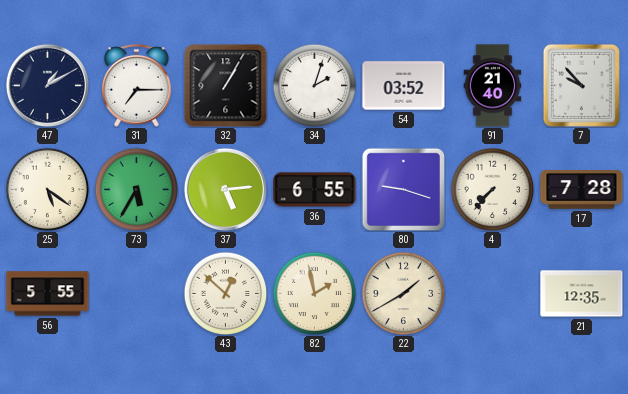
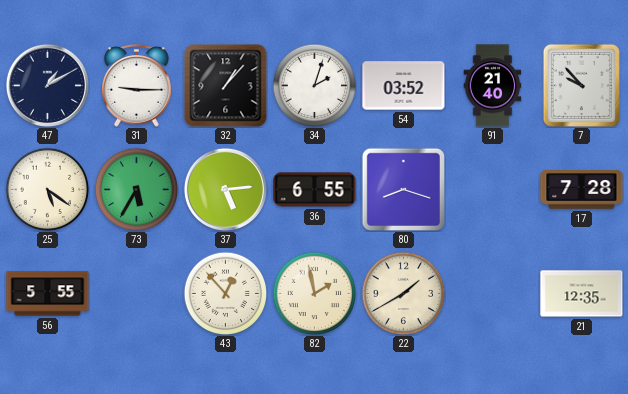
31: 7:15 -> 9:15
32: 1:05 -> 1:07
80: 9:18 -> 8:18
4: 7:37 -> none
43: 12:52 -> 12:53
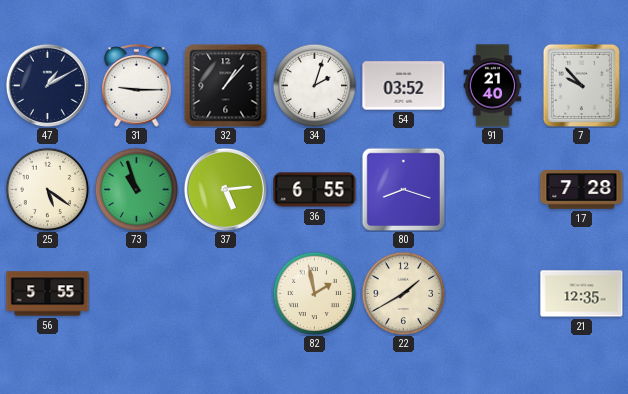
73: 5:35 -> 10:57
43: 12:53 -> none
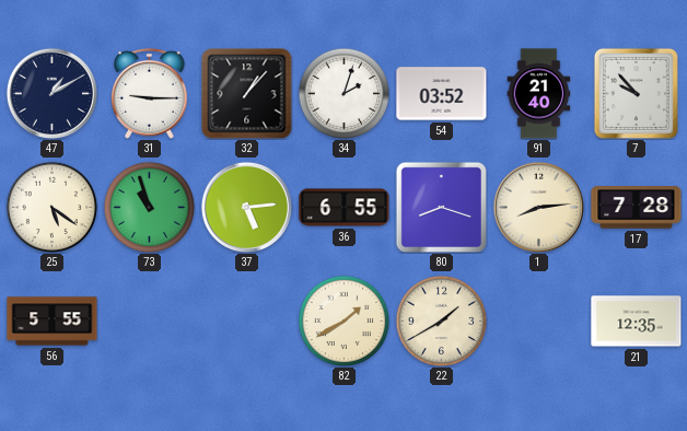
1: none -> 8:14
82: 1:58 -> 1:40
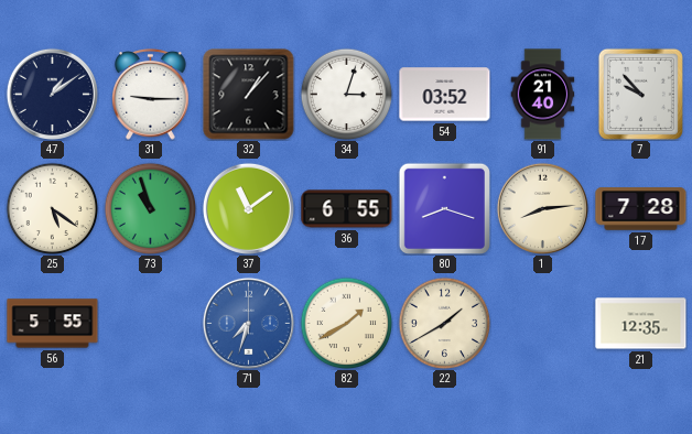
47: 1:10 -> 1:09
34: 2:03 -> 3:03
37: 5:14 -> 11:09
71: none -> 7:33
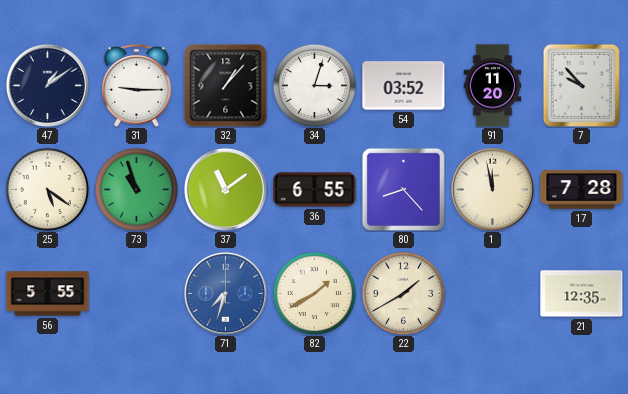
91: 21:40 -> 11:20
80: 8:18 -> 8:23
1: 8:14 -> 11:58
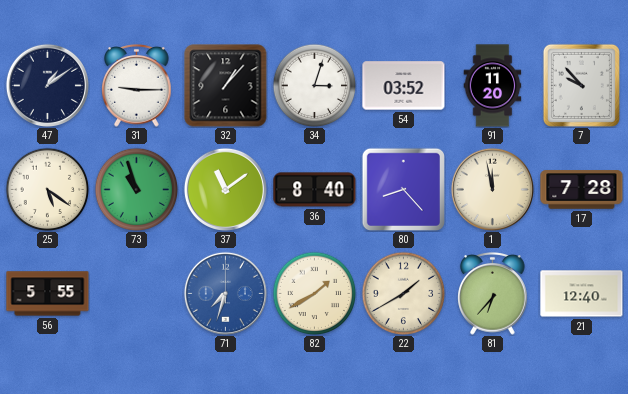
36: 6:55 -> 8:40
81: none -> 6:37
21: 12:35 -> 12:40
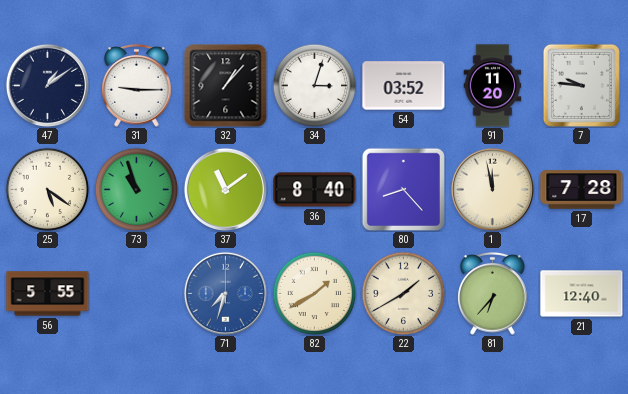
7: 9:53 -> 9:46
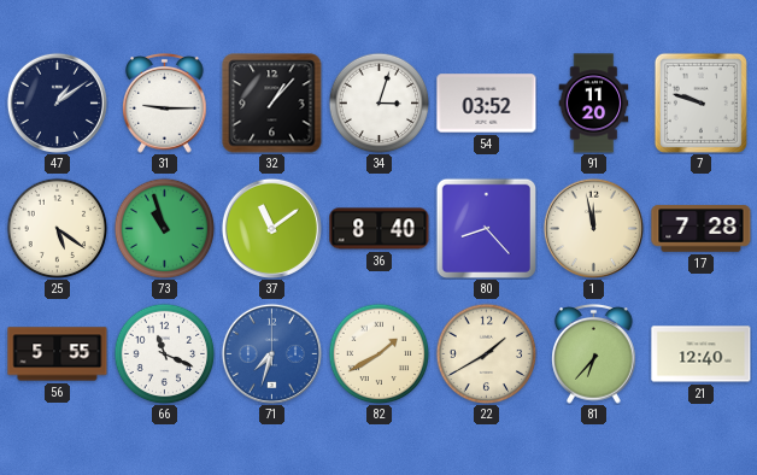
7: 9:46 -> 9:48
66: none -> 11:19
